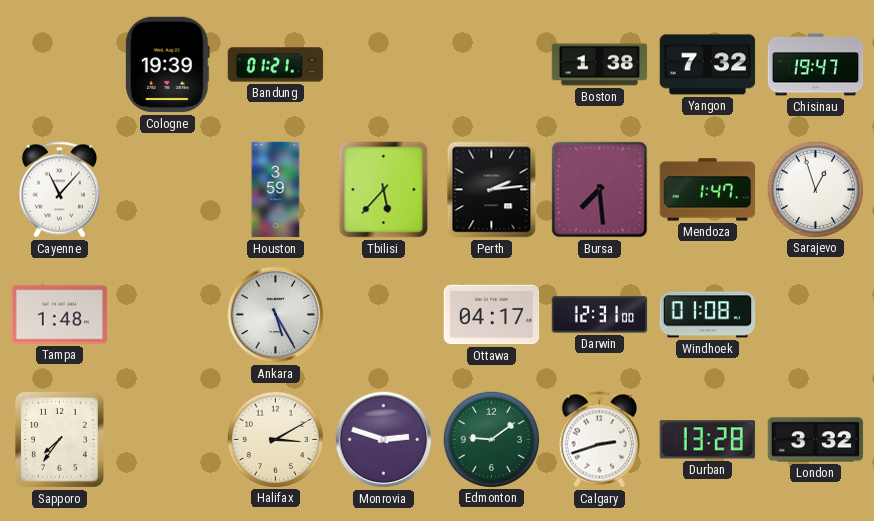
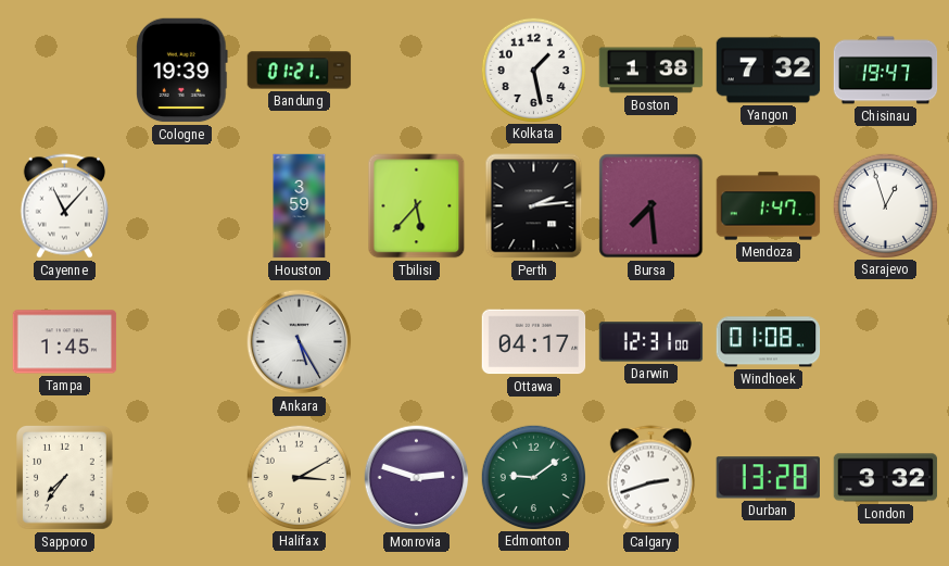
Kolkata: none -> 1:28
Tampa: 1:48 -> 1:45
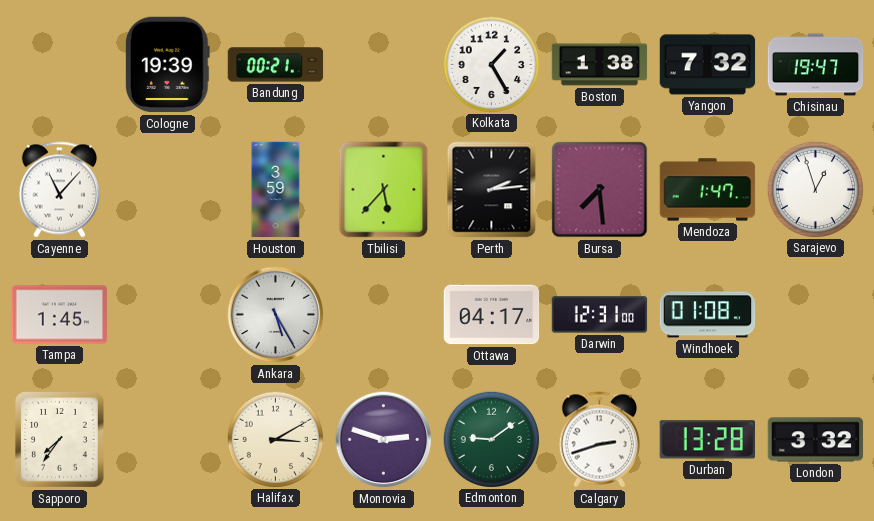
Bandung: 01:21 -> 00:21
Kolkata: 1:28 -> 1:25
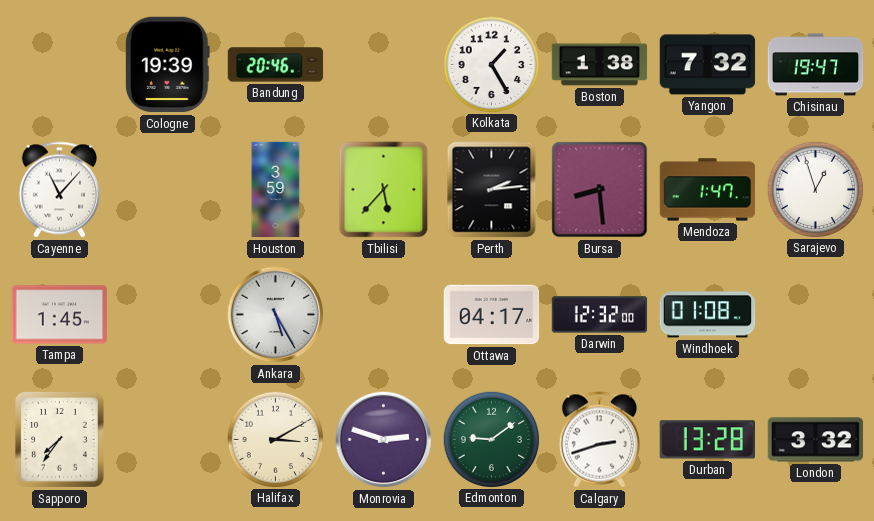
Bandung: 00:21 -> 20:46
Bursa: 7:29 -> 8:29
Darwin: 12:31 -> 12:32
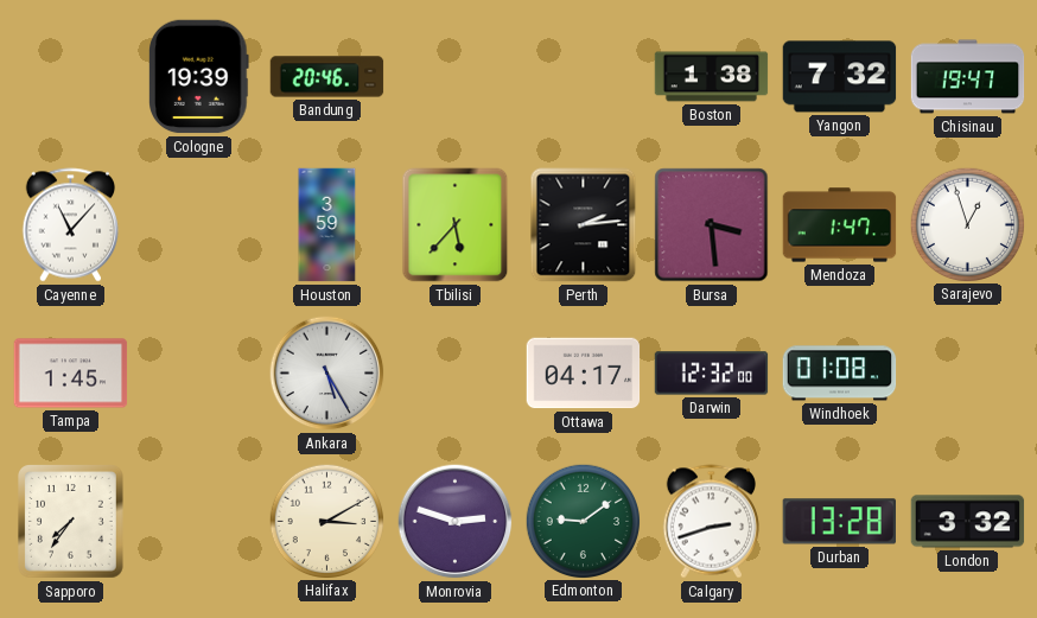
Kolkata: 1:25 -> none
Bursa: 8:29 -> 3:29
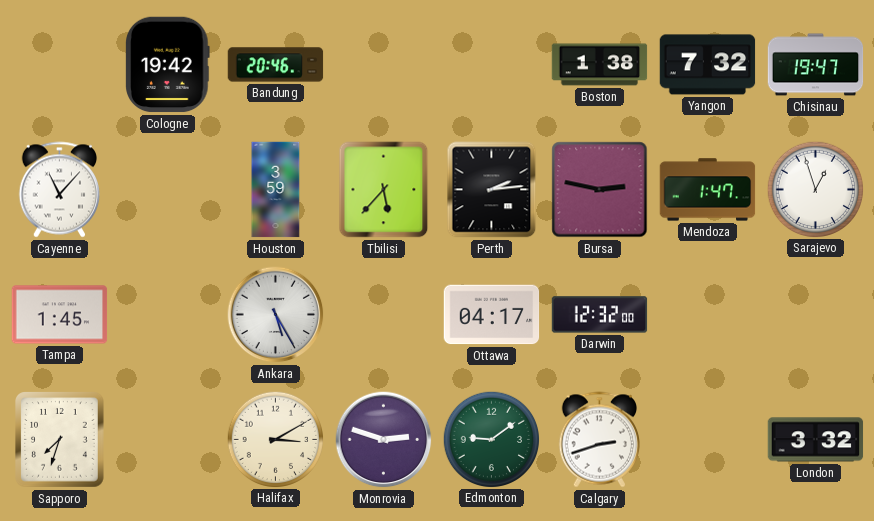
Cologne: 19:39 -> 19:42
Bursa: 3:29 -> 2:47
Windhoek: 01:08 -> none
Sapporo: 7:36 -> 7:33
Durban: 13:28 -> none
